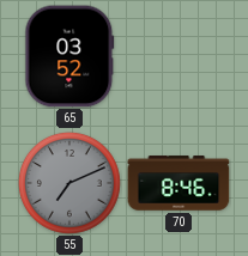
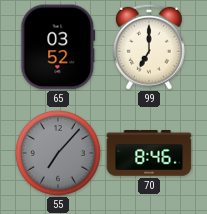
99: none -> 7:00
55: 7:11 -> 7:07
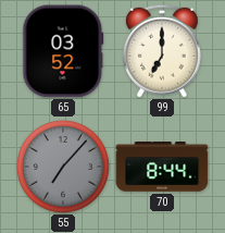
70: 8:46 -> 8:44
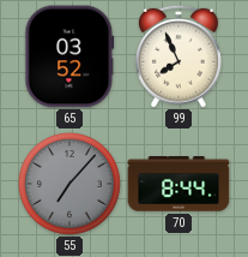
99: 7:00 -> 7:56
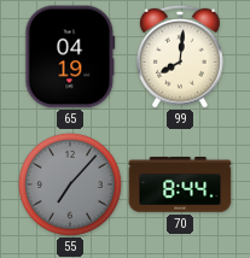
65: 03:52 -> 04:19
99: 7:56 -> 8:01
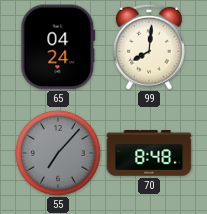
65: 04:19 -> 04:24
70: 8:44 -> 8:48
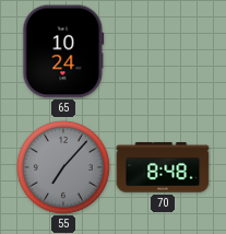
65: 04:24 -> 10:24
99: 8:01 -> none
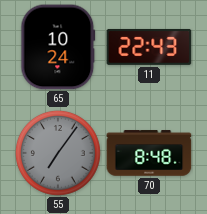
11: none -> 22:43
55: 7:07 -> 7:06
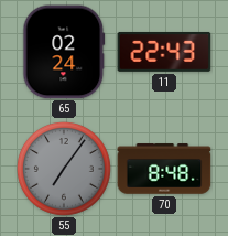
65: 10:24 -> 02:24
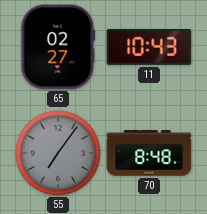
65: 02:24 -> 02:27
11: 22:43 -> 10:43
